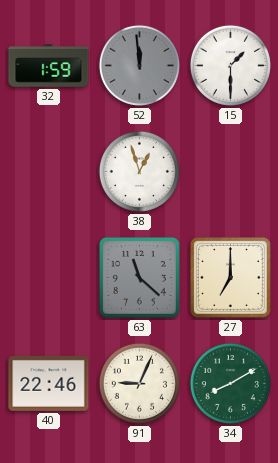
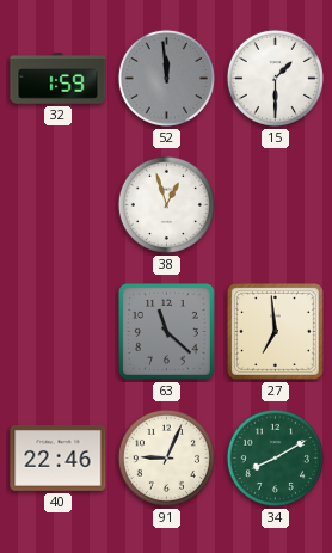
27: 7:00 -> 6:59
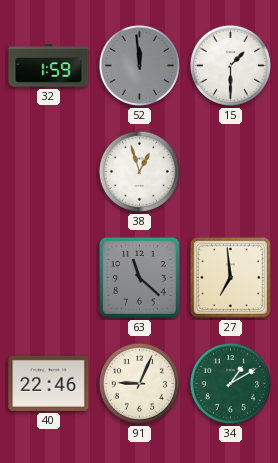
34: 8:10 -> 1:10
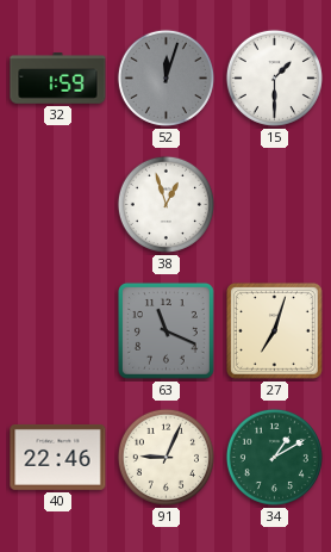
52: 11:59 -> 12:03
63: 11:22 -> 11:19
27: 6:59 -> 7:03
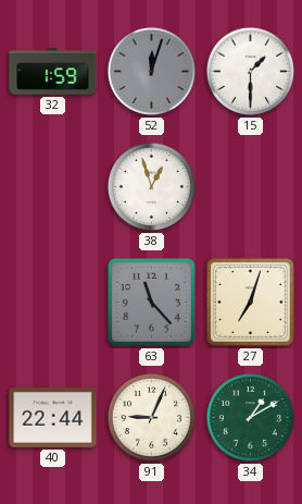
63: 11:19 -> 11:23
40: 22:46 -> 22:44
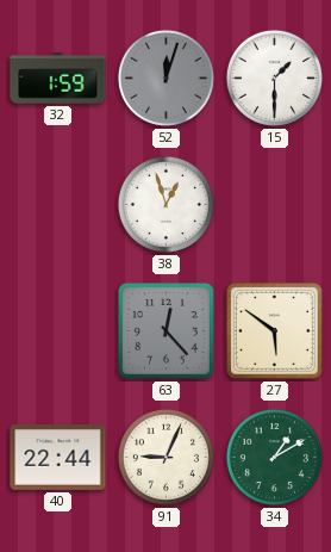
63: 11:23 -> 12:23
27: 7:03 -> 5:51
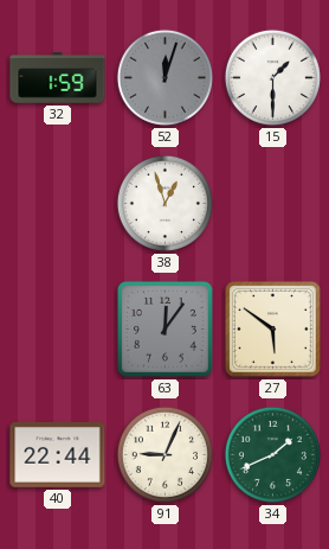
63: 12:23 -> 12:06
34: 1:10 -> 1:41
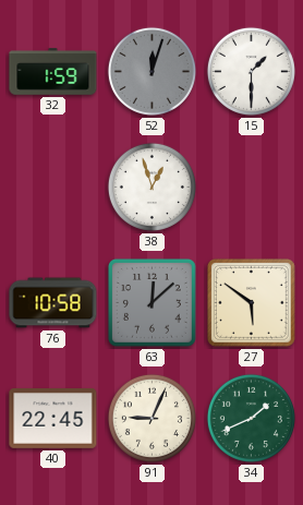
76: none -> 10:58
63: 12:06 -> 12:08
40: 22:44 -> 22:45
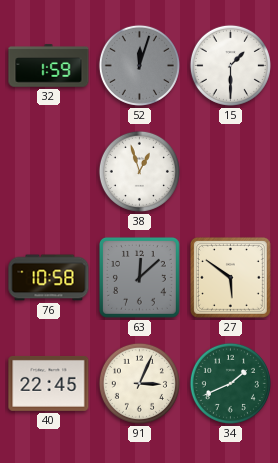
91: 9:04 -> 3:04
